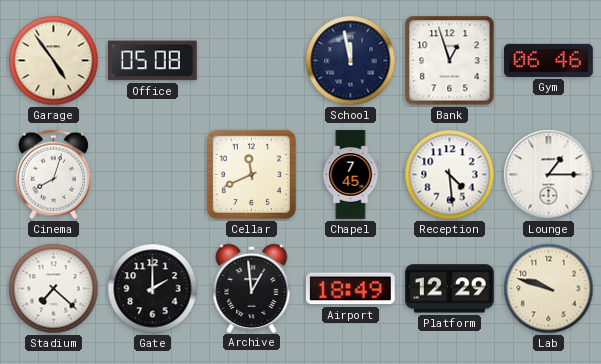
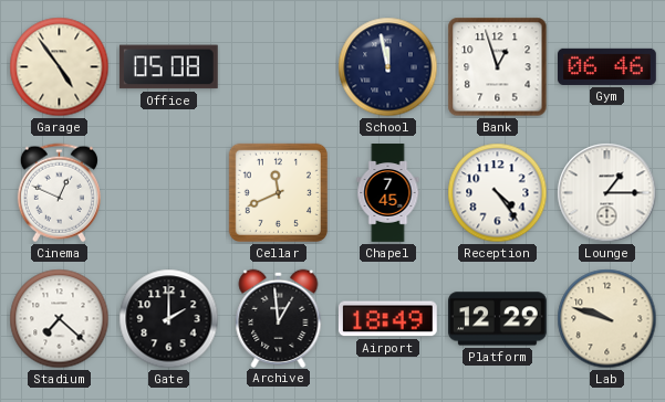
Cinema: 8:03 -> 12:49
Reception: 4:29 -> 4:24
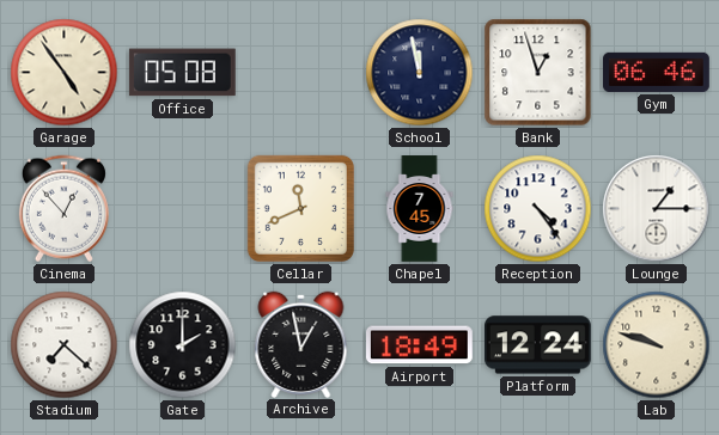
Cinema: 12:49 -> 12:53
Archive: 12:59 -> 12:58
Platform: 12:29 -> 12:24
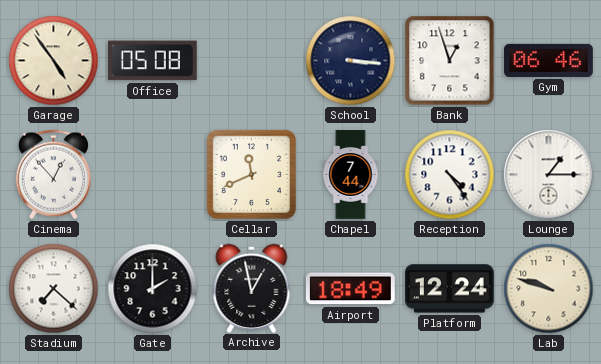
School: 11:58 -> 3:16
Chapel: 7:45 -> 7:44
